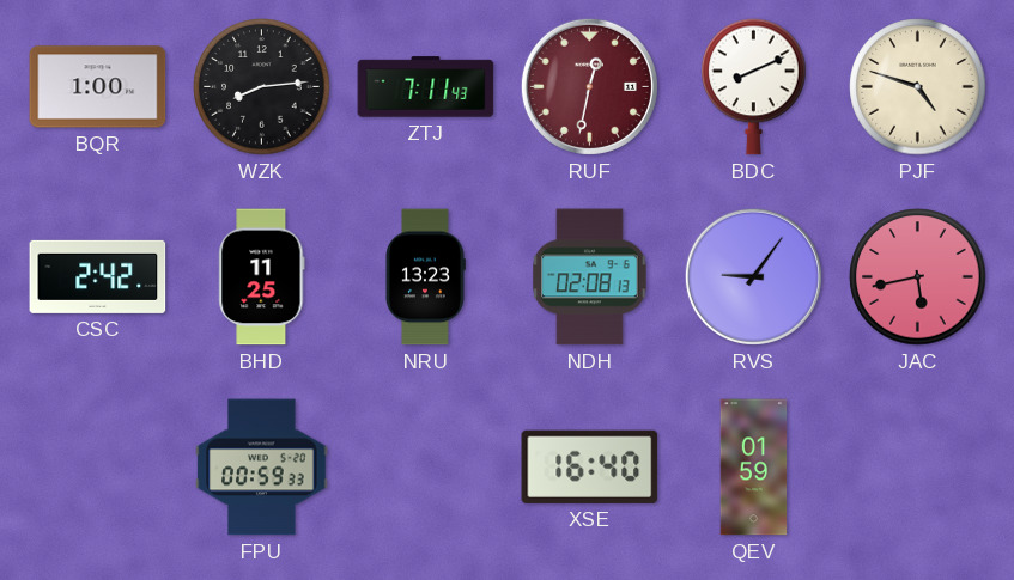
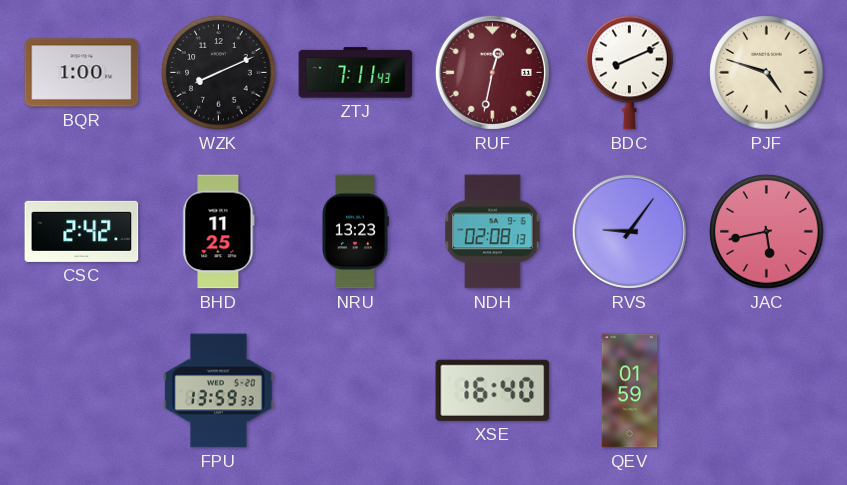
WZK: 8:14 -> 8:11
FPU: 00:59 -> 13:59
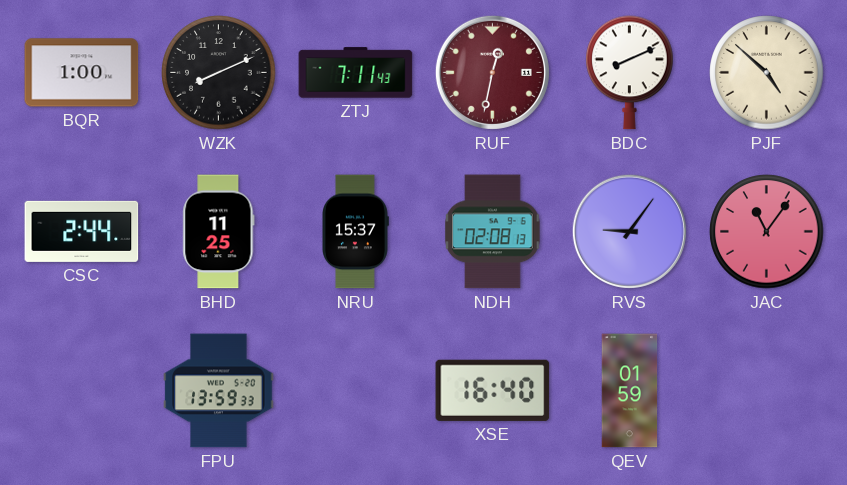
PJF: 4:48 -> 4:52
CSC: 2:42 -> 2:44
NRU: 13:23 -> 15:37
JAC: 5:43 -> 11:06
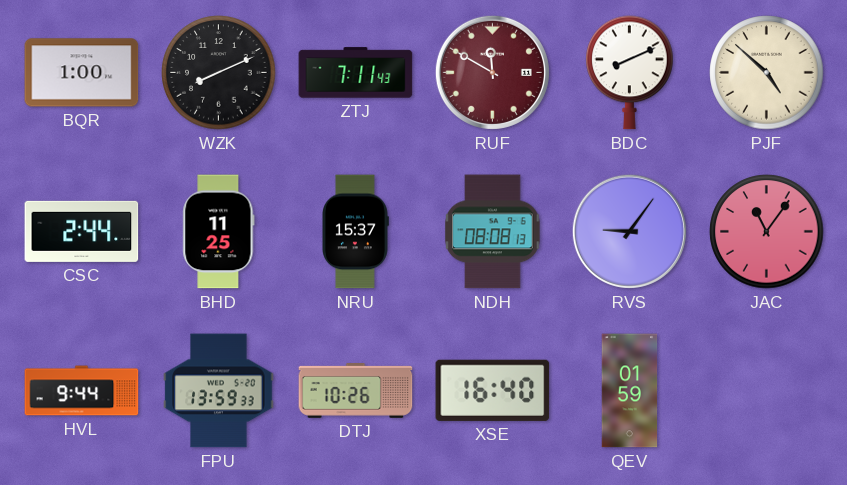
RUF: 12:32 -> 11:50
NDH: 02:08 -> 08:08
HVL: none -> 9:44
DTJ: none -> 10:26
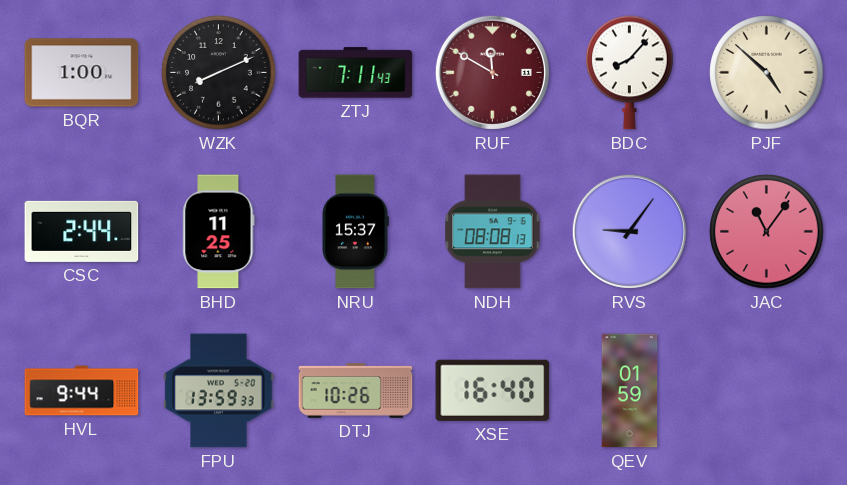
BDC: 8:11 -> 8:07
